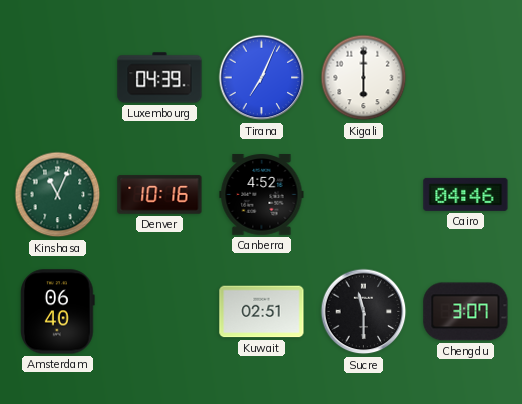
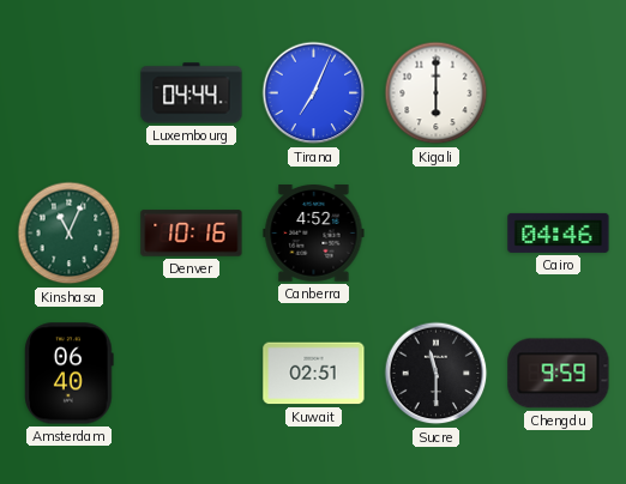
Luxembourg: 04:39 -> 04:44
Chengdu: 3:07 -> 9:59
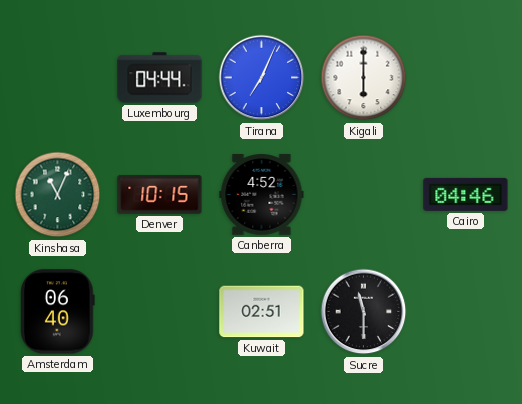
Denver: 10:16 -> 10:15
Chengdu: 9:59 -> none
